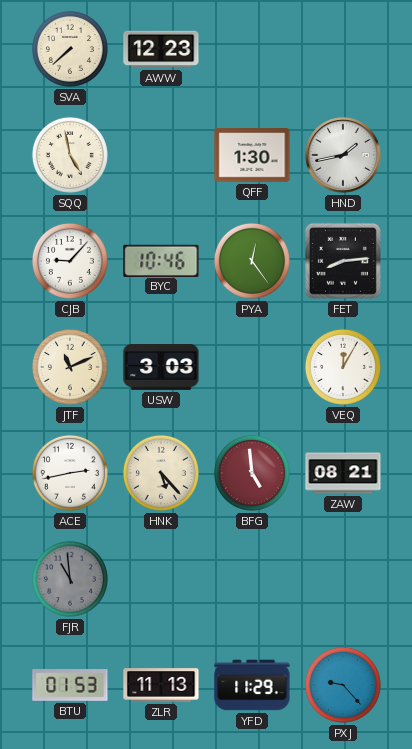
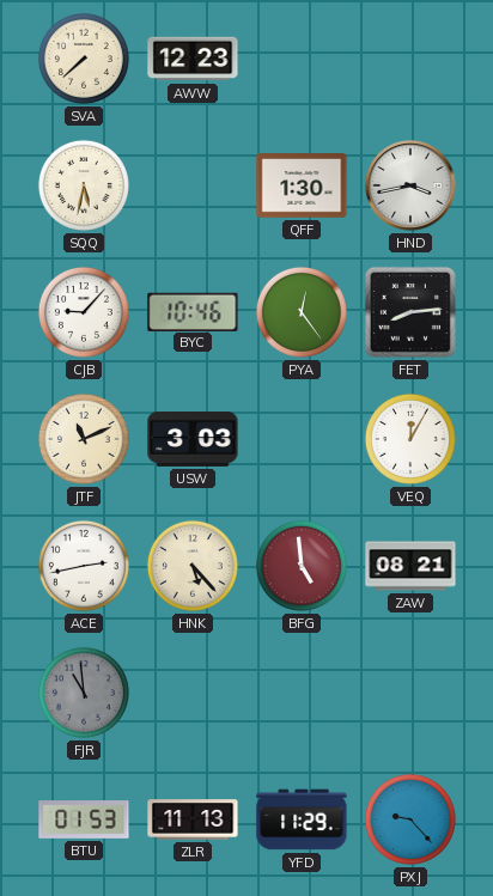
SQQ: 4:58 -> 5:32
HND: 1:43 -> 3:43
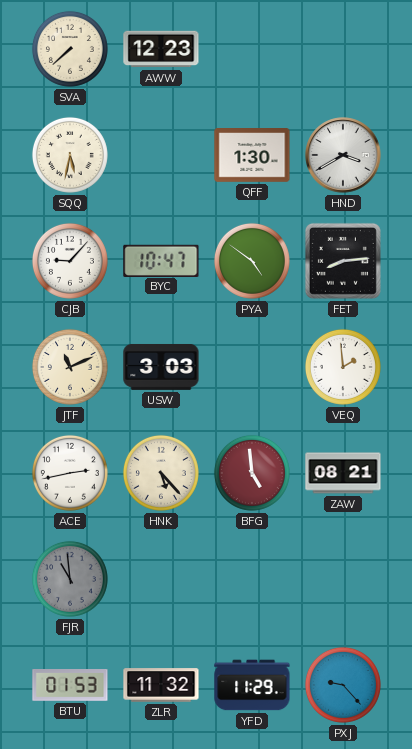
HND: 3:43 -> 3:40
BYC: 10:46 -> 10:47
PYA: 12:24 -> 4:51
VEQ: 12:05 -> 1:59
ZLR: 11:13 -> 11:32
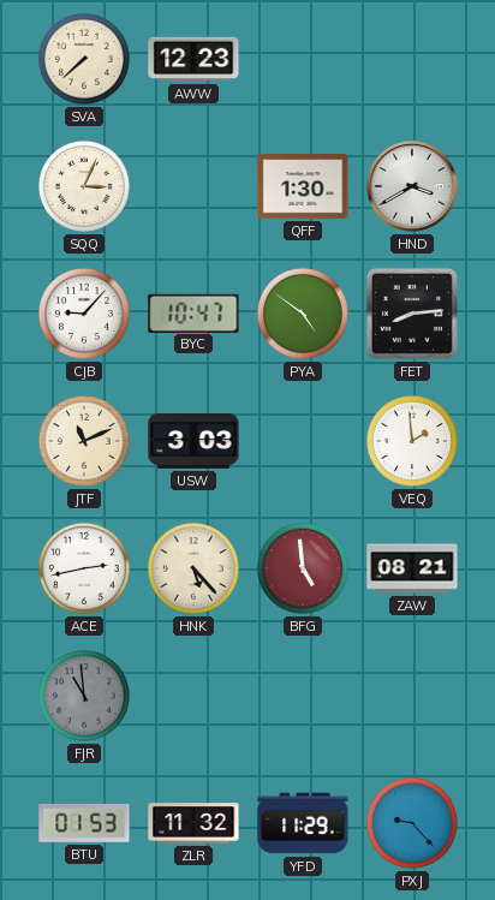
SQQ: 5:32 -> 3:04
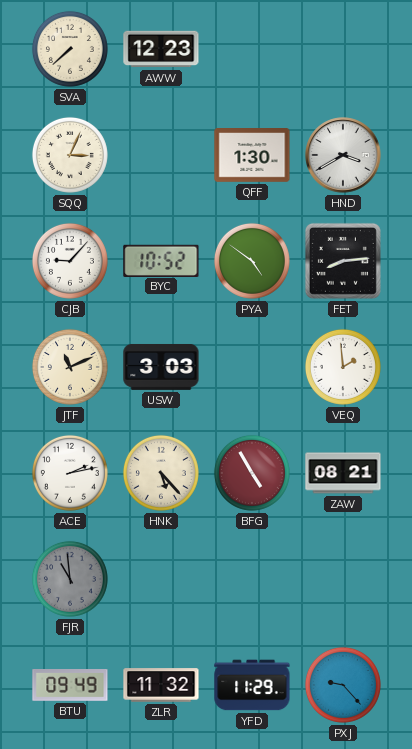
BYC: 10:47 -> 10:52
ACE: 2:43 -> 2:13
BFG: 4:59 -> 4:55
BTU: 01:53 -> 09:49
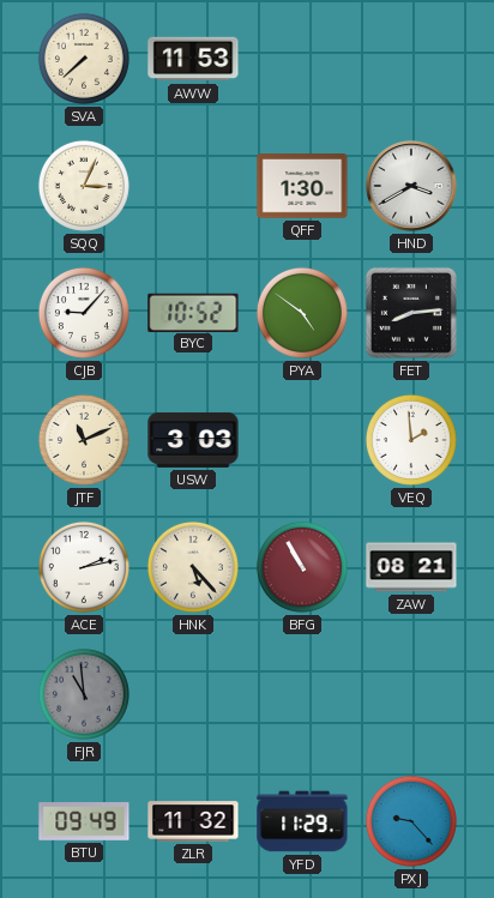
AWW: 12:23 -> 11:53
BFG: 4:55 -> 10:55
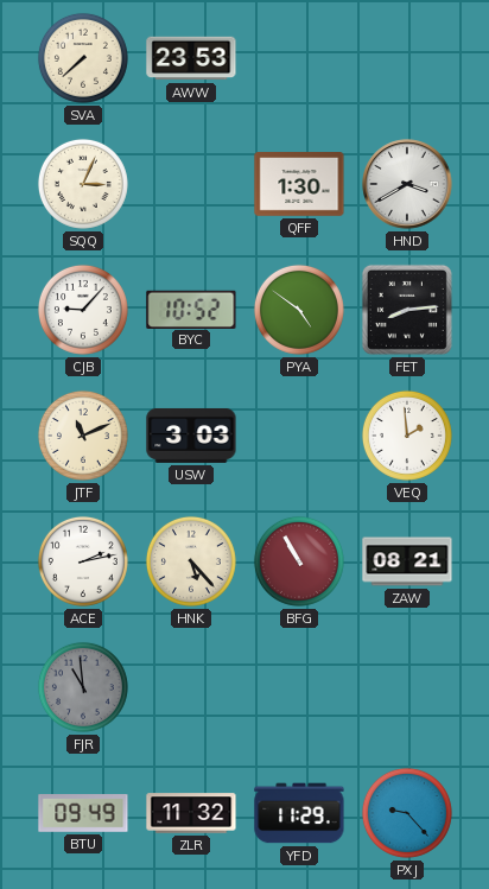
AWW: 11:53 -> 23:53
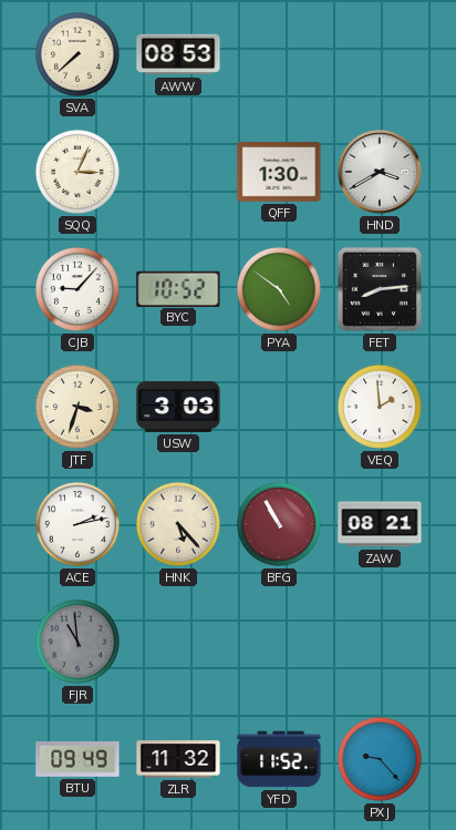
AWW: 23:53 -> 08:53
JTF: 11:11 -> 3:33
YFD: 11:29 -> 11:52
